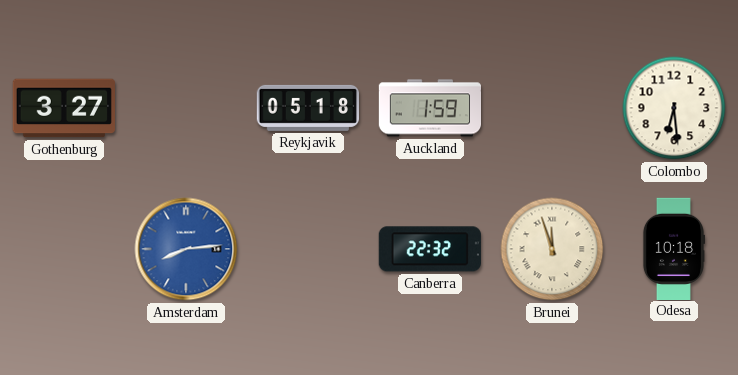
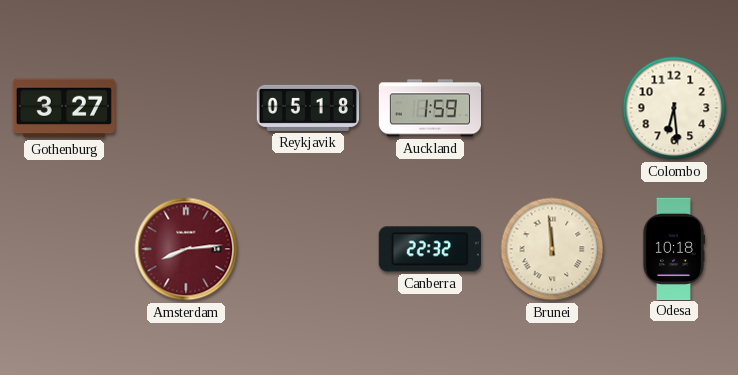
Amsterdam dial: blue -> burgundy
Brunei: 11:57 -> 11:59
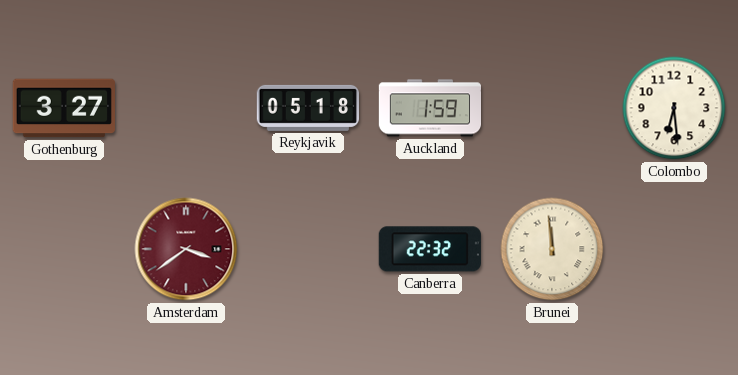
Amsterdam: 8:14 -> 3:39
Odesa: 10:18 -> none
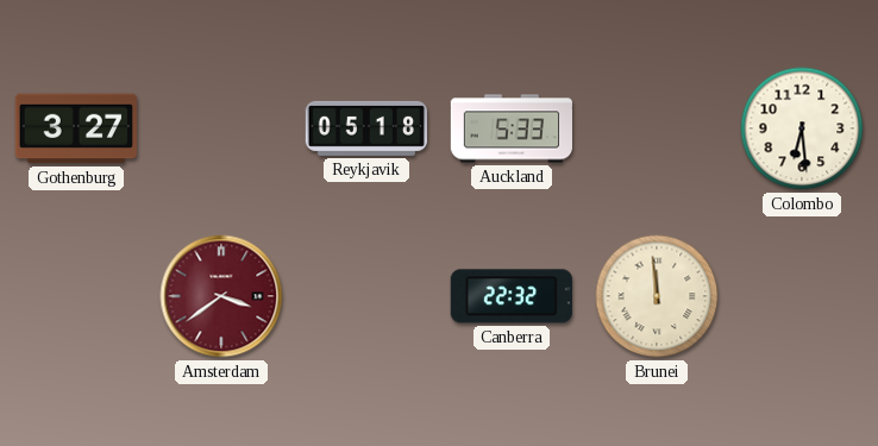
Auckland: 1:59 -> 5:33
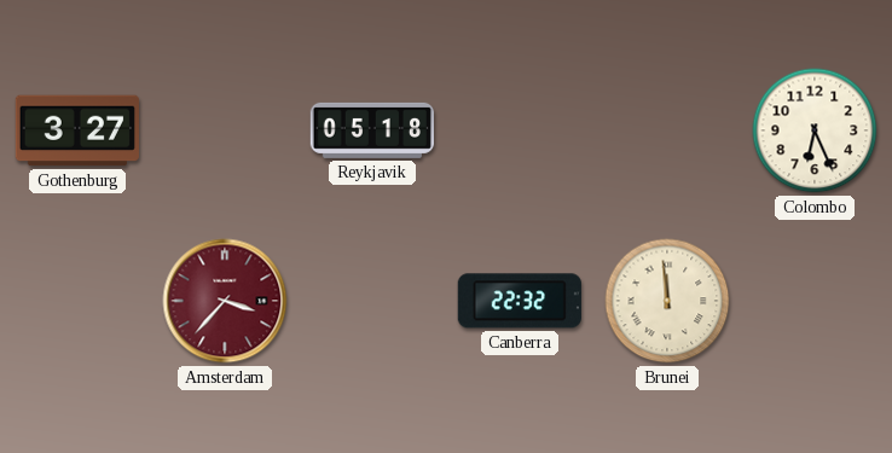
Auckland: 5:33 -> none
Colombo: 6:29 -> 6:26
Amsterdam: 3:39 -> 3:37
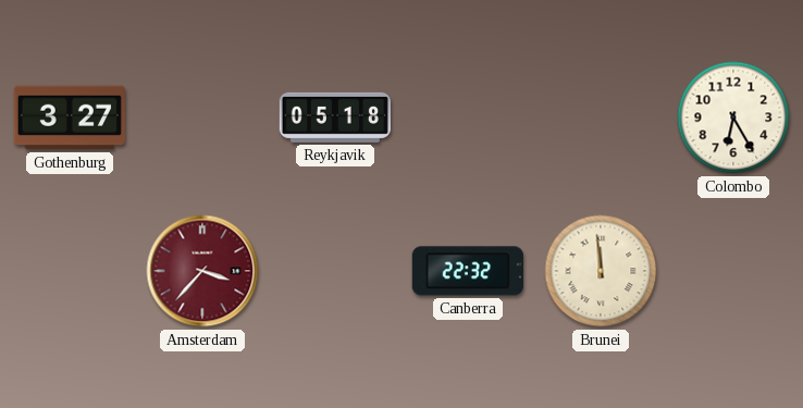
Colombo: 6:26 -> 6:25
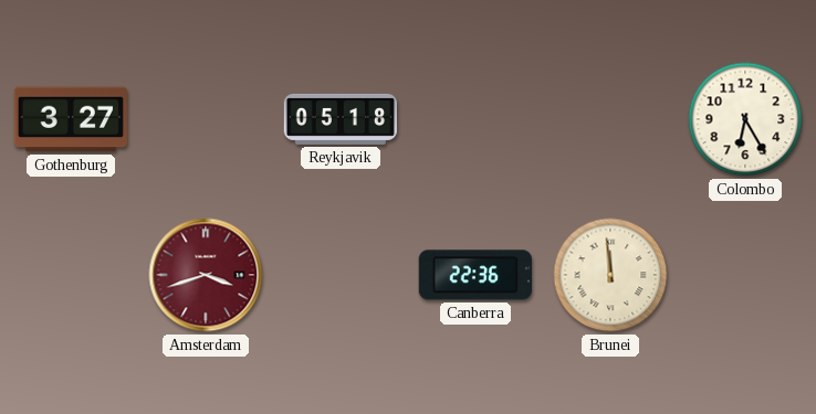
Amsterdam: 3:37 -> 3:42
Canberra: 22:32 -> 22:36
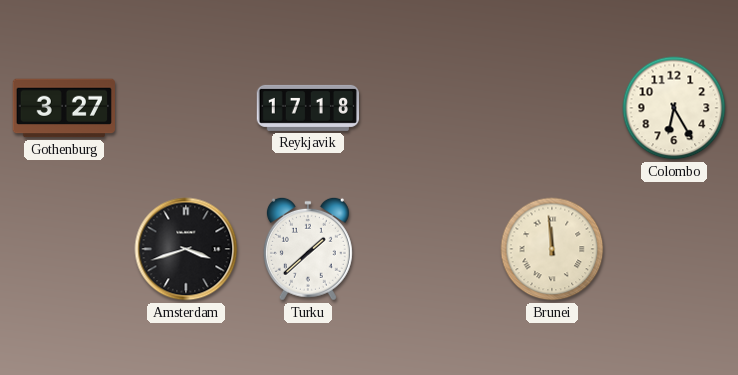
Reykjavik: 05:18 -> 17:18
Amsterdam dial: burgundy -> black
Turku: none -> 1:38
Canberra: 22:36 -> none
